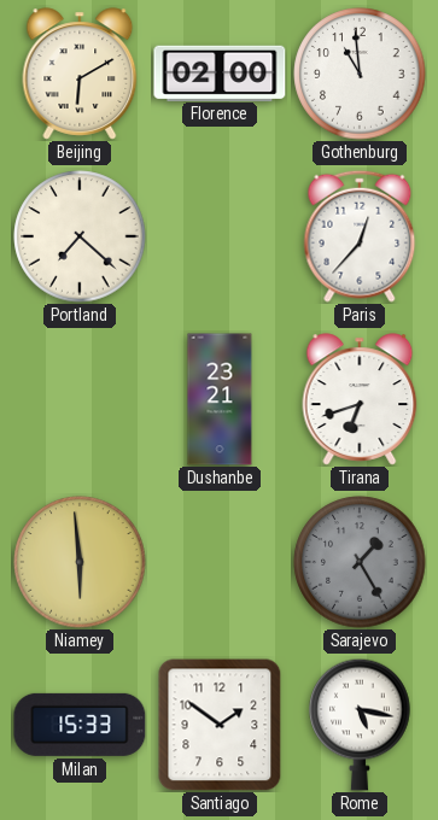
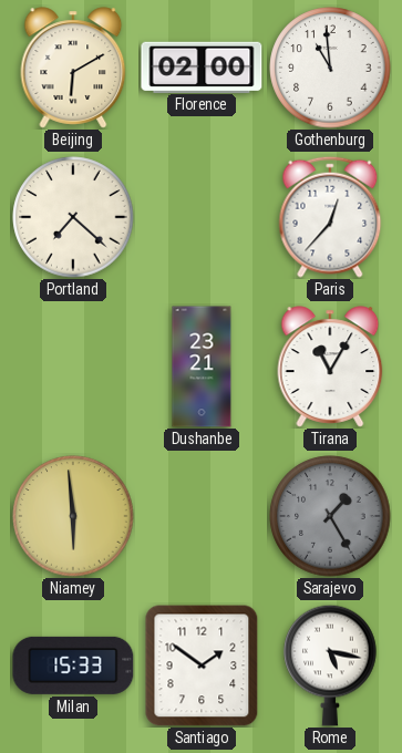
Tirana: 6:42 -> 11:05
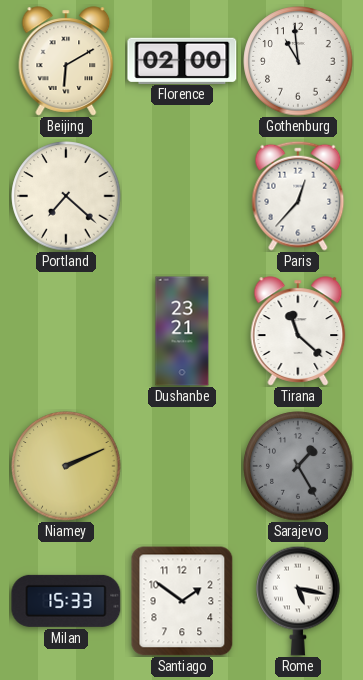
Tirana: 11:05 -> 11:22
Niamey: 5:59 -> 2:11
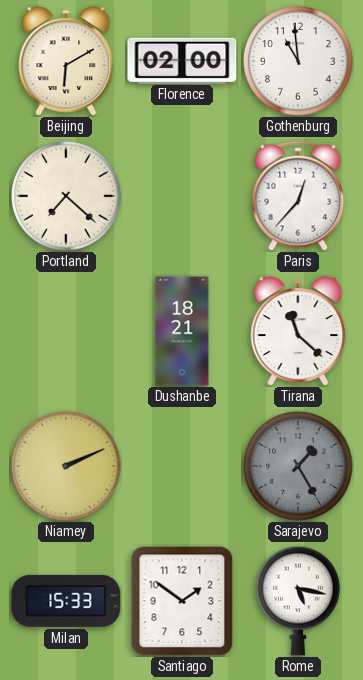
Dushanbe: 23:21 -> 18:21
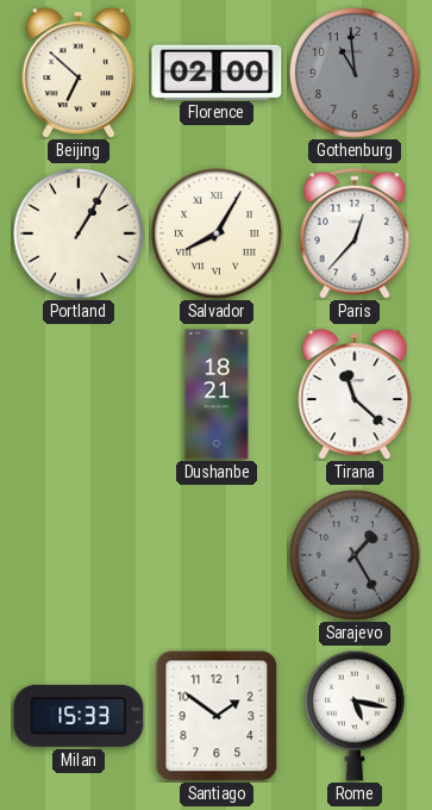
Beijing: 6:10 -> 6:52
Gothenburg dial: white -> grey
Portland: 7:22 -> 1:05
Salvador: none -> 8:05
Niamey: 2:11 -> none
